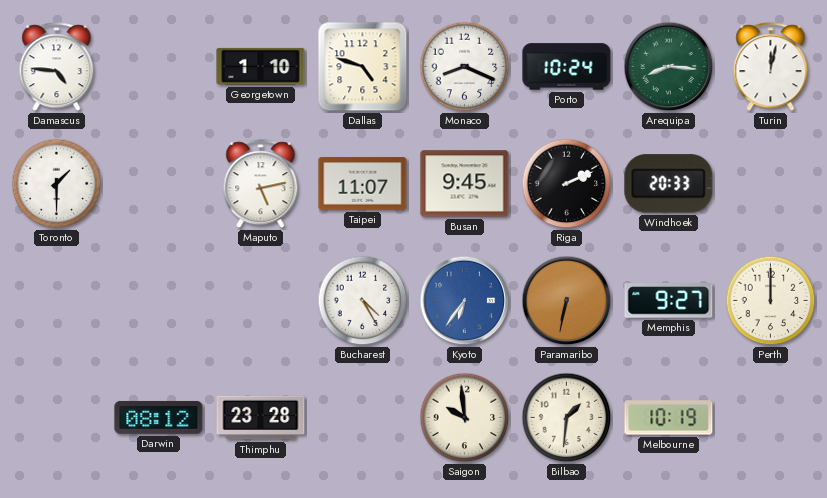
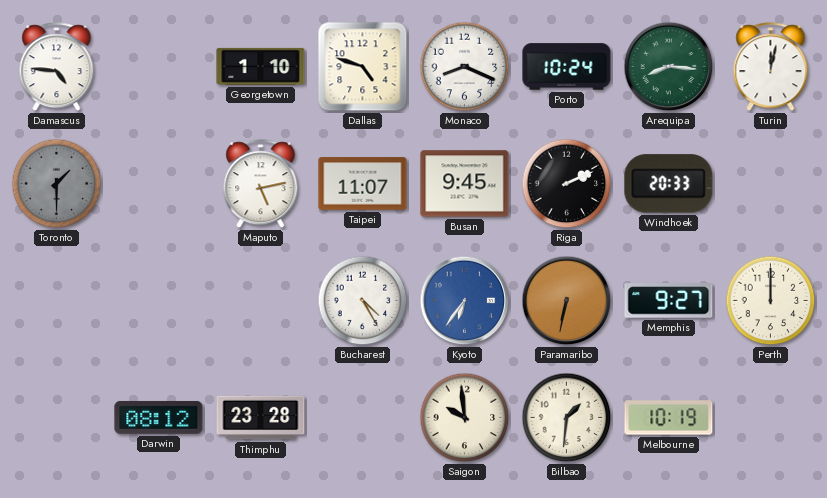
Toronto dial: white -> grey
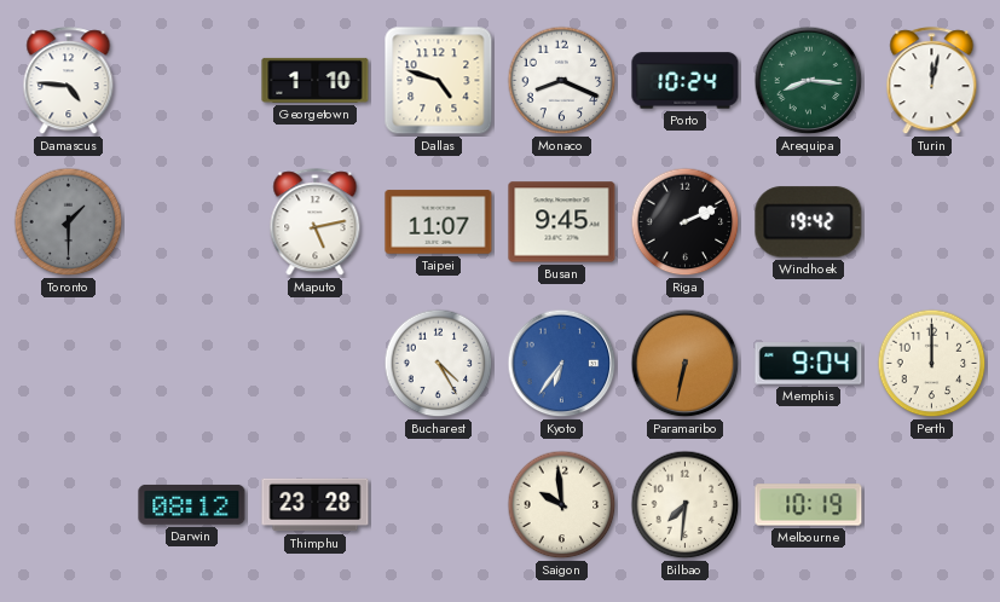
Windhoek: 20:33 -> 19:42
Memphis: 9:27 -> 9:04
Bilbao: 1:31 -> 7:31
